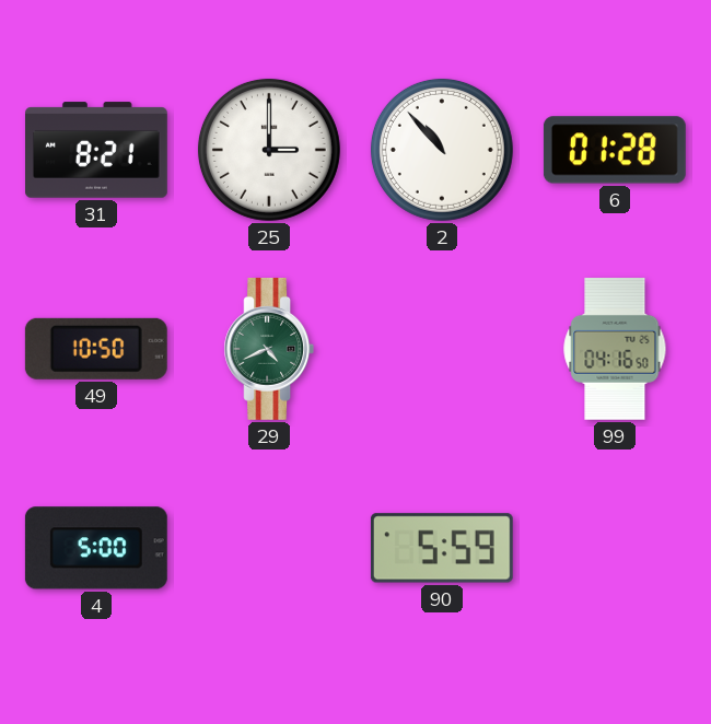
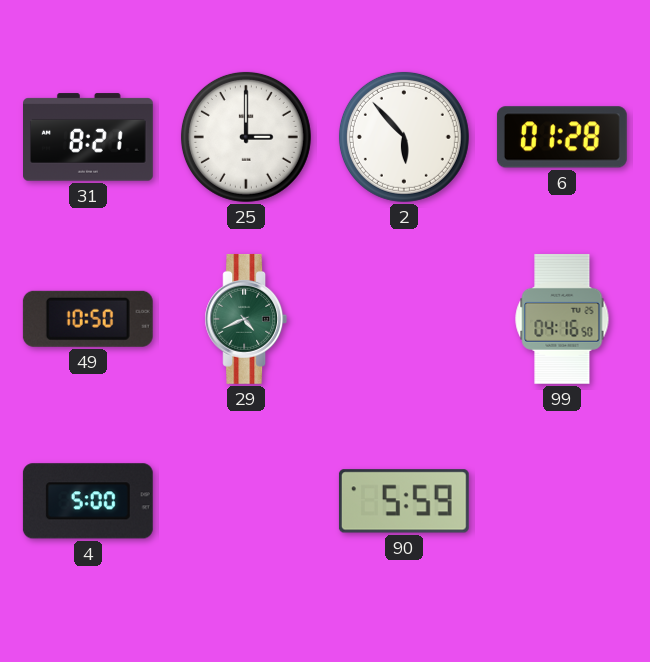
2: 10:53 -> 5:53
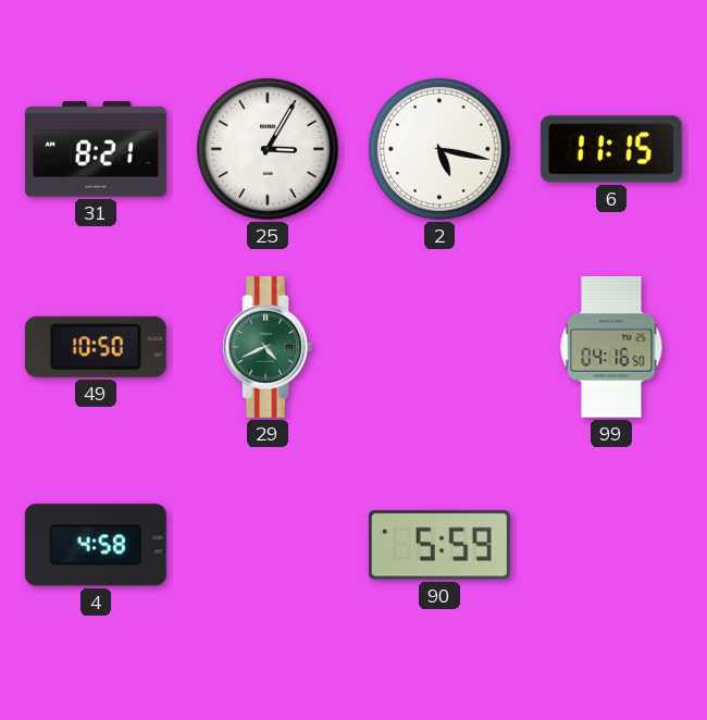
25: 3:00 -> 3:05
2: 5:53 -> 5:17
6: 01:28 -> 11:15
4: 5:00 -> 4:58
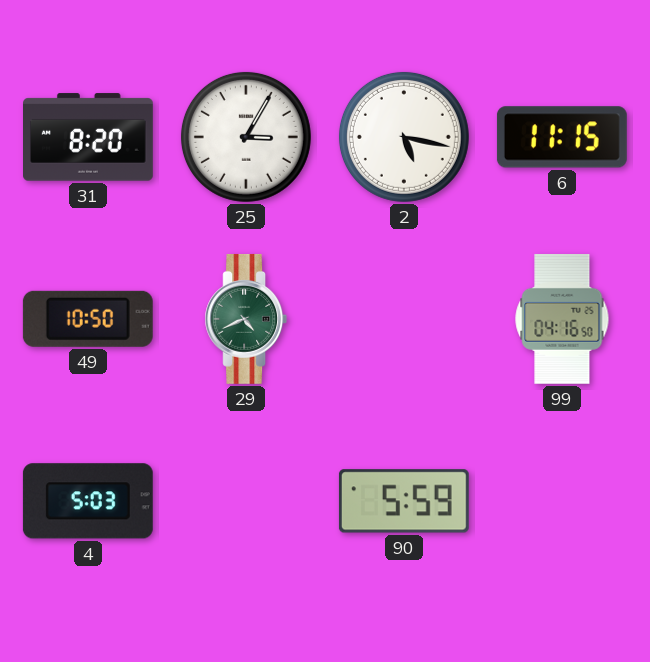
31: 8:21 -> 8:20
4: 4:58 -> 5:03
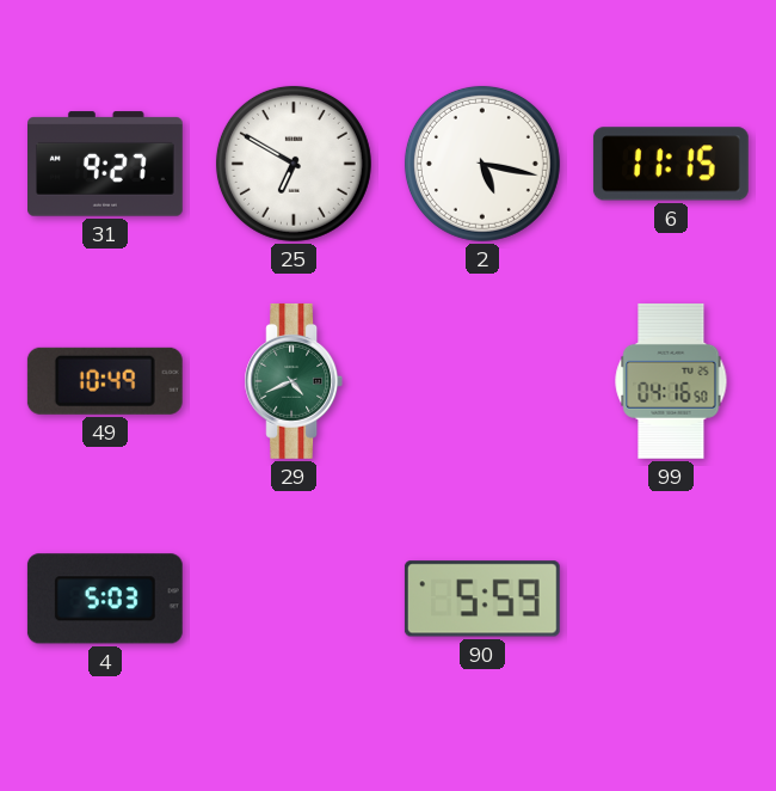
31: 8:20 -> 9:27
25: 3:05 -> 6:50
49: 10:50 -> 10:49
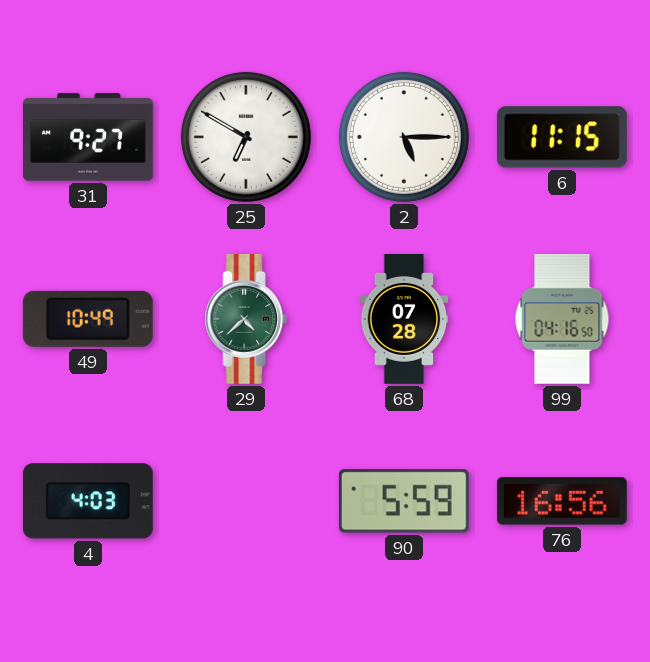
2: 5:17 -> 5:15
29: 4:41 -> 4:38
68: none -> 07:28
4: 5:03 -> 4:03
76: none -> 16:56
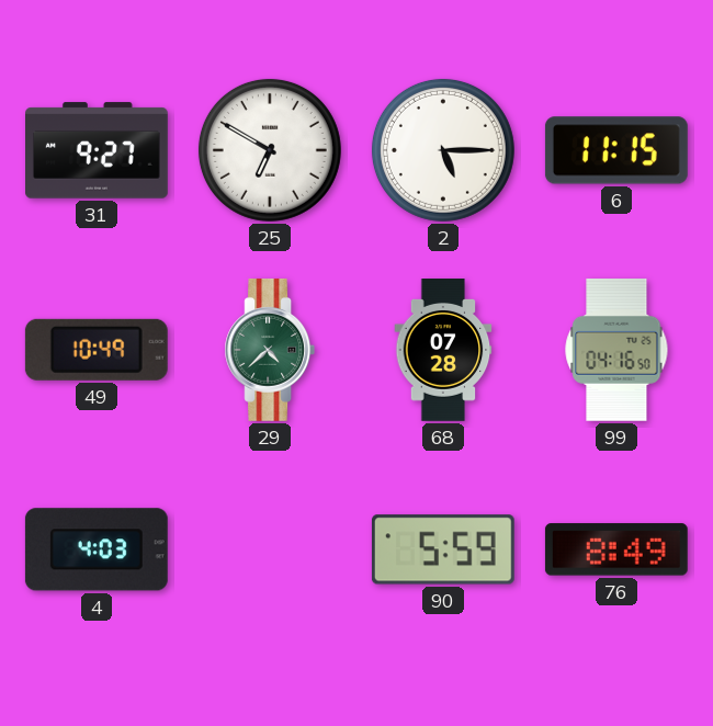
76: 16:56 -> 8:49
